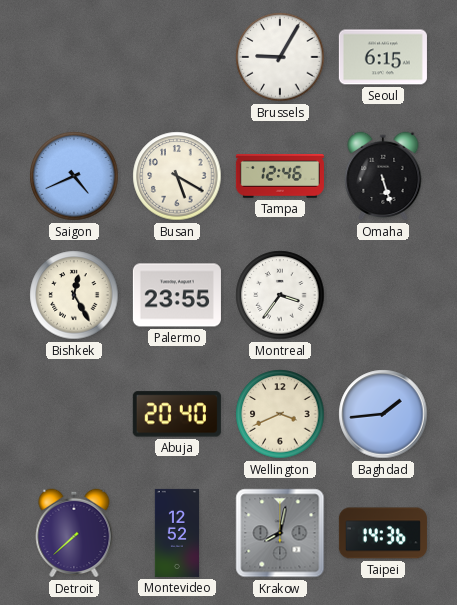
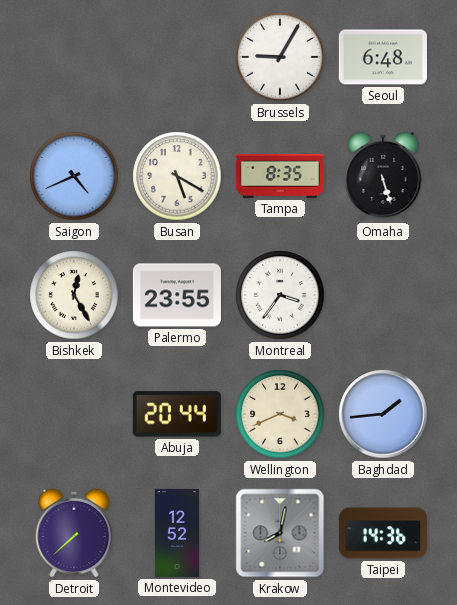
Seoul: 6:15 -> 6:48
Tampa: 12:46 -> 8:35
Abuja: 20:40 -> 20:44
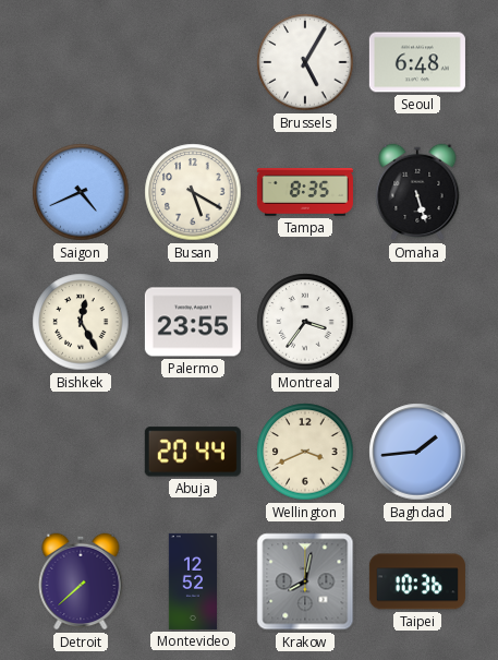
Brussels: 9:05 -> 5:05
Taipei: 14:36 -> 10:36
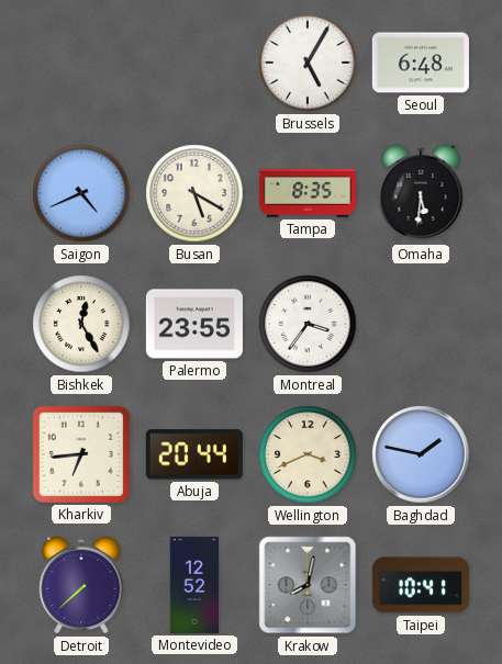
Omaha: 5:27 -> 5:31
Kharkiv: none -> 6:44
Baghdad: 1:44 -> 1:47
Taipei: 10:36 -> 10:41
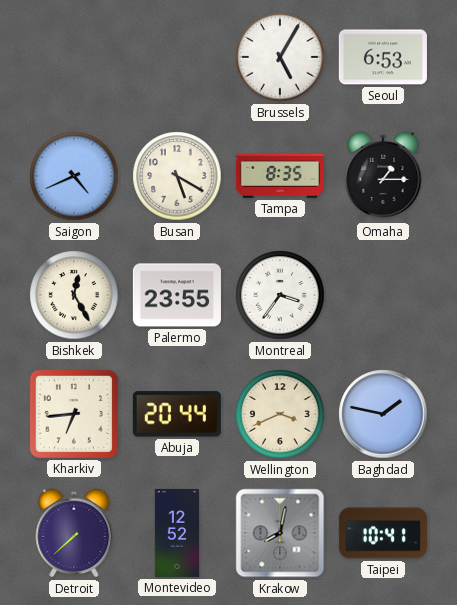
Seoul: 6:48 -> 6:53
Omaha: 5:31 -> 1:15
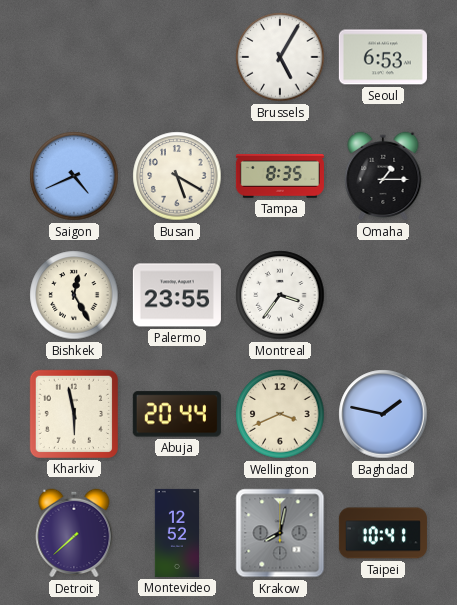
Kharkiv: 6:44 -> 5:58
